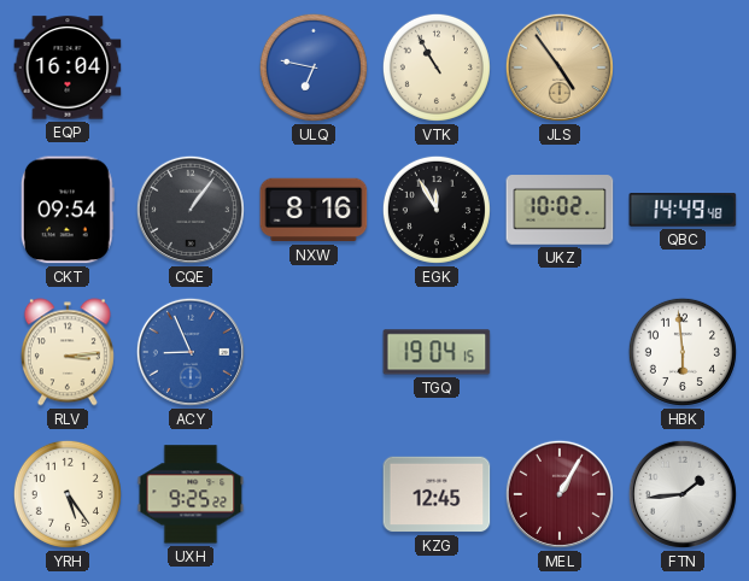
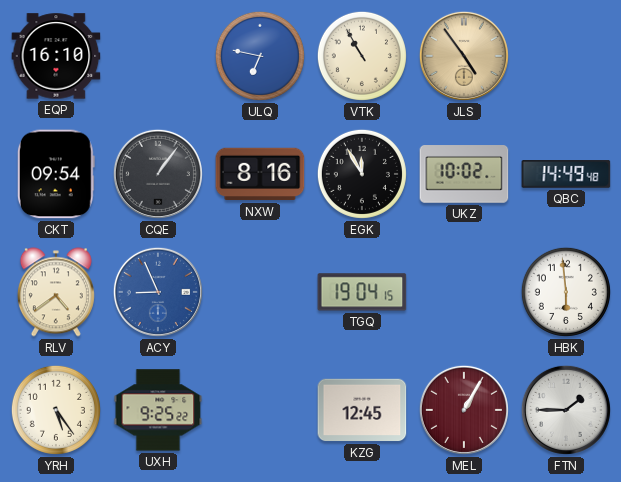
EQP: 16:04 -> 16:10
RLV: 3:14 -> 4:39
FTN: 1:44 -> 1:45
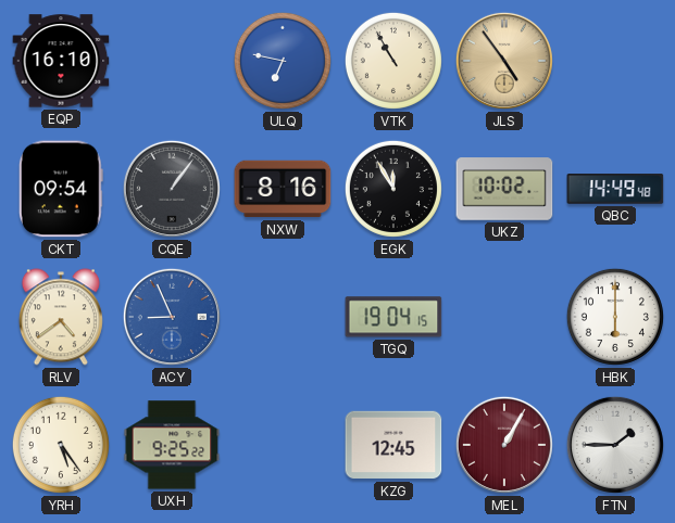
HBK: 5:59 -> 6:00
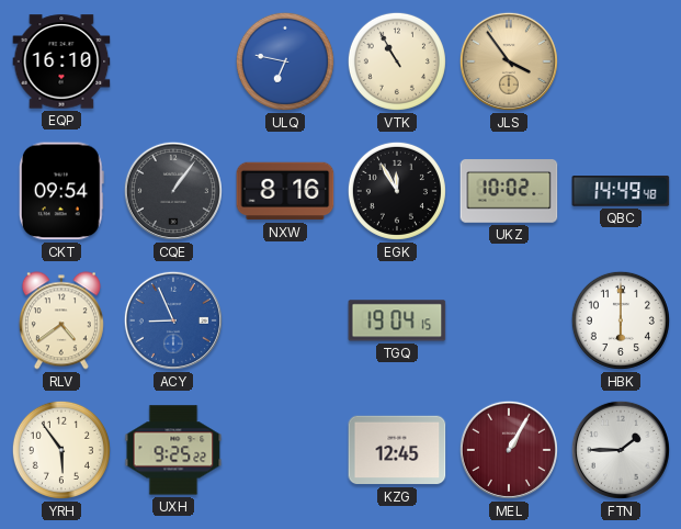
JLS: 4:54 -> 3:54
YRH: 5:24 -> 5:54
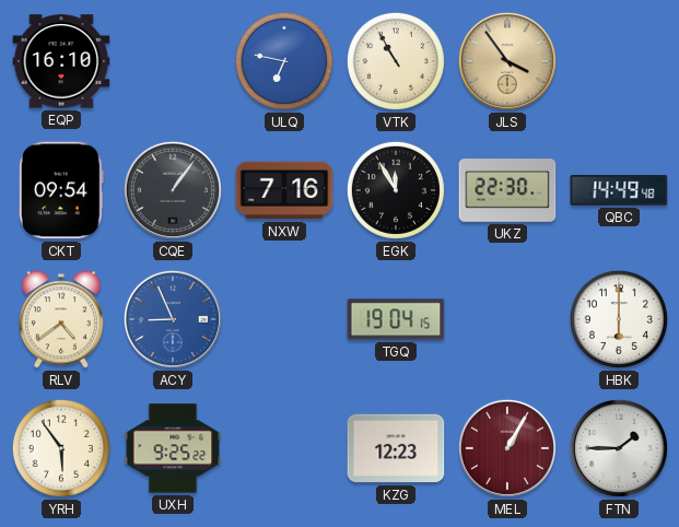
NXW: 8:16 -> 7:16
UKZ: 10:02 -> 22:30
KZG: 12:45 -> 12:23
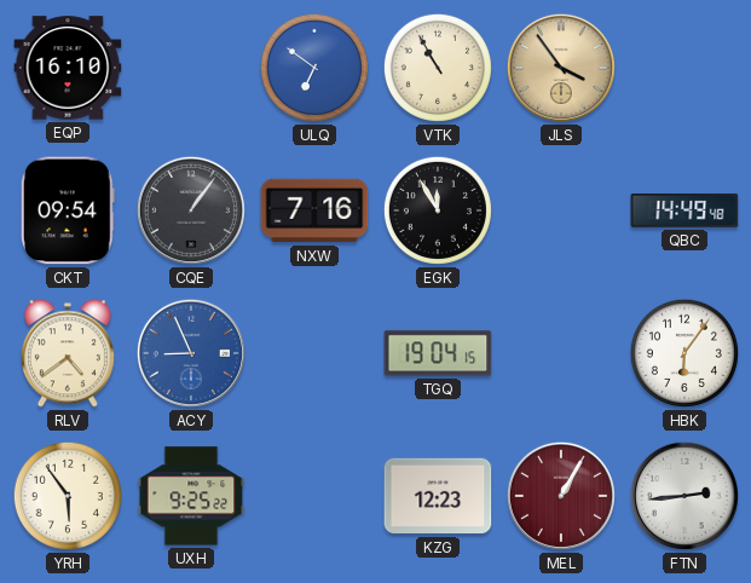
ULQ: 6:47 -> 6:51
UKZ: 22:30 -> none
HBK: 6:00 -> 6:06
FTN: 1:45 -> 2:44
